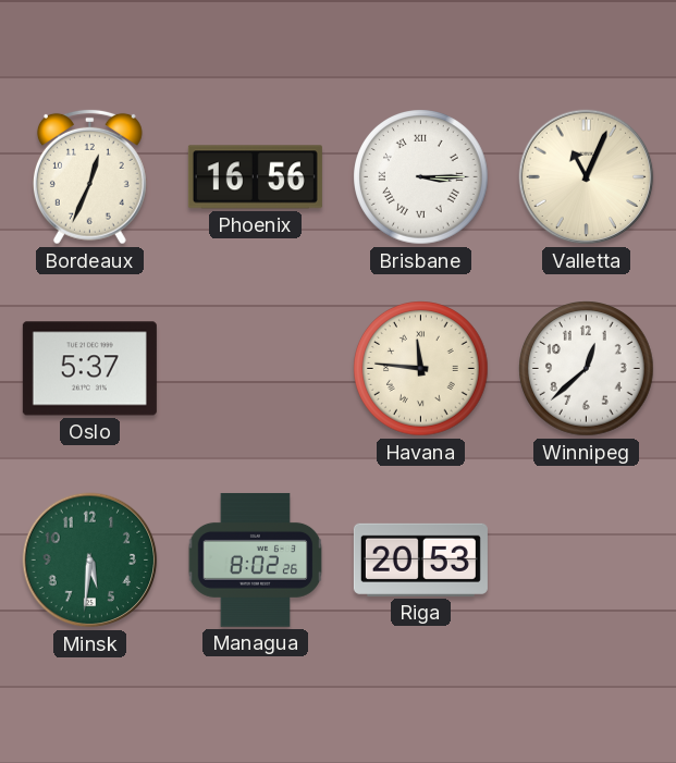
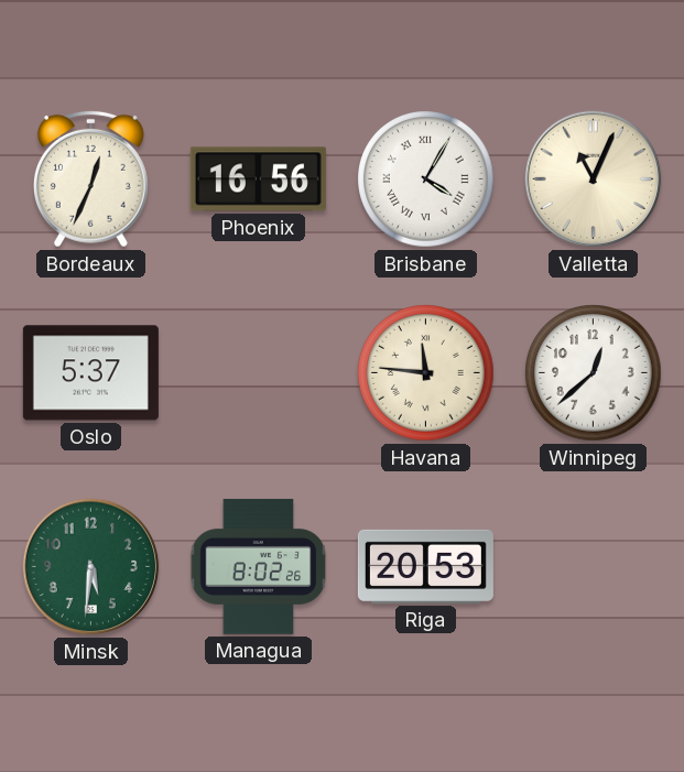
Brisbane: 3:15 -> 4:05
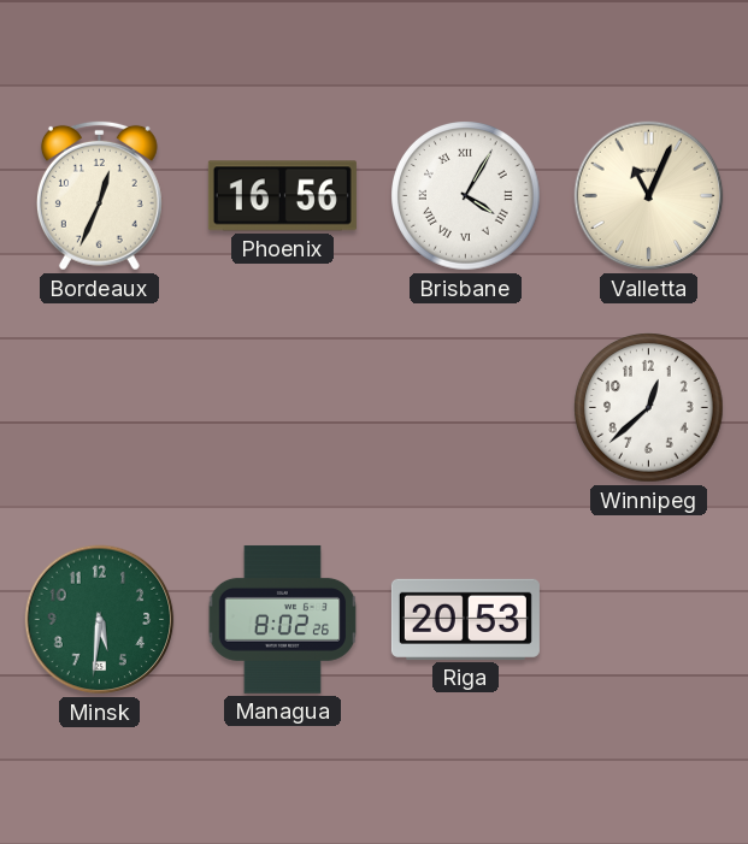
Oslo: 5:37 -> none
Havana: 11:46 -> none
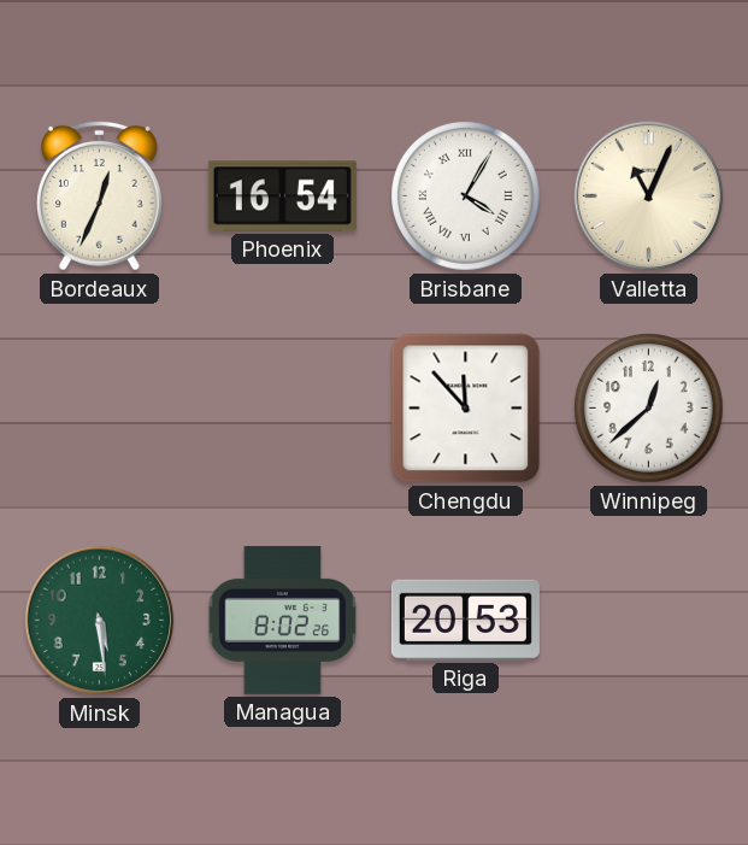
Phoenix: 16:56 -> 16:54
Chengdu: none -> 11:53
Minsk: 5:31 -> 5:29
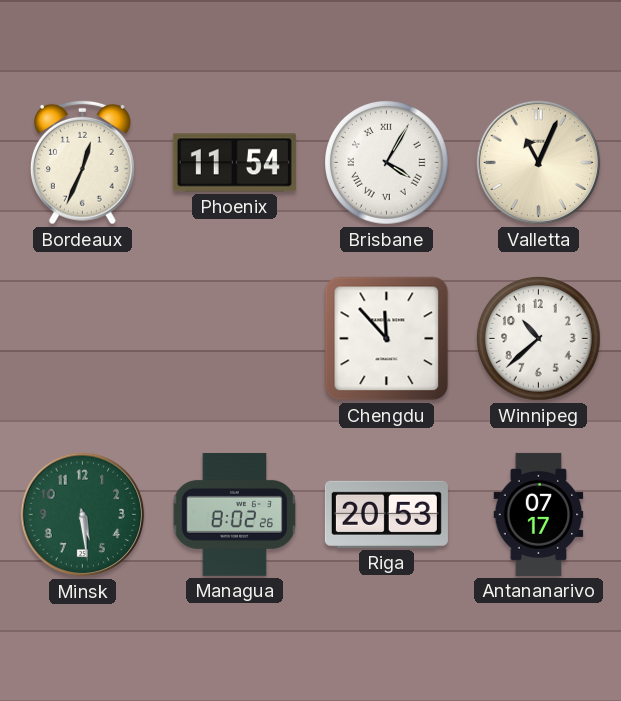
Phoenix: 16:54 -> 11:54
Winnipeg: 12:38 -> 10:38
Antananarivo: none -> 07:17
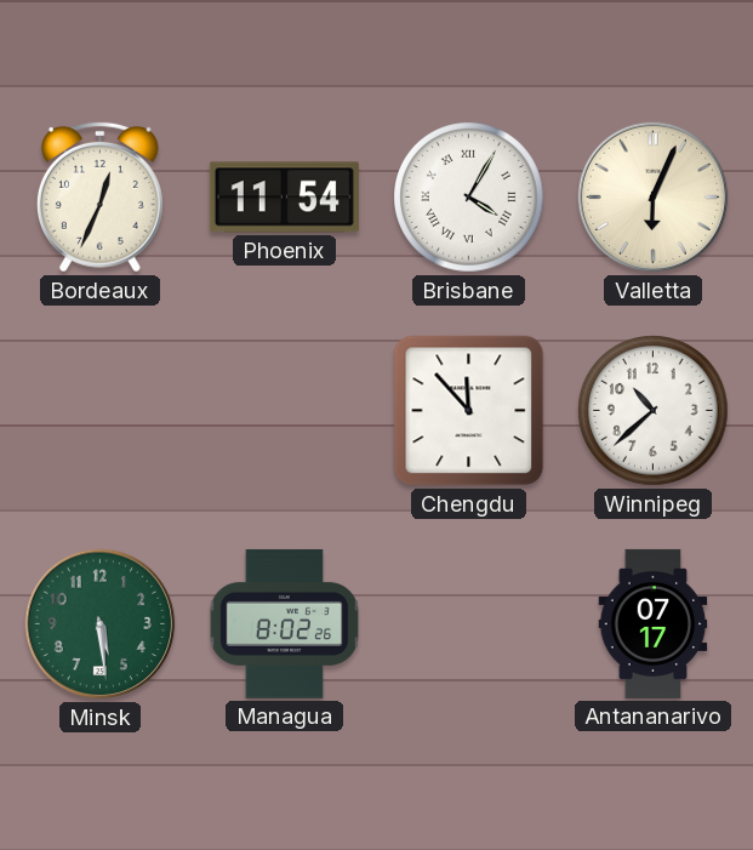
Valletta: 11:04 -> 6:04
Riga: 20:53 -> none
